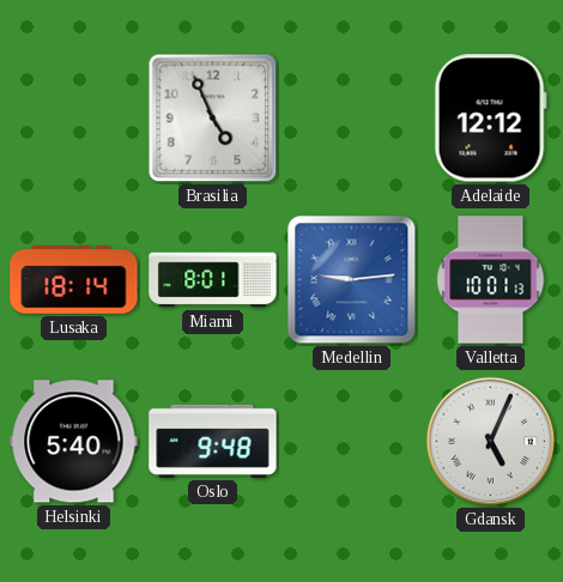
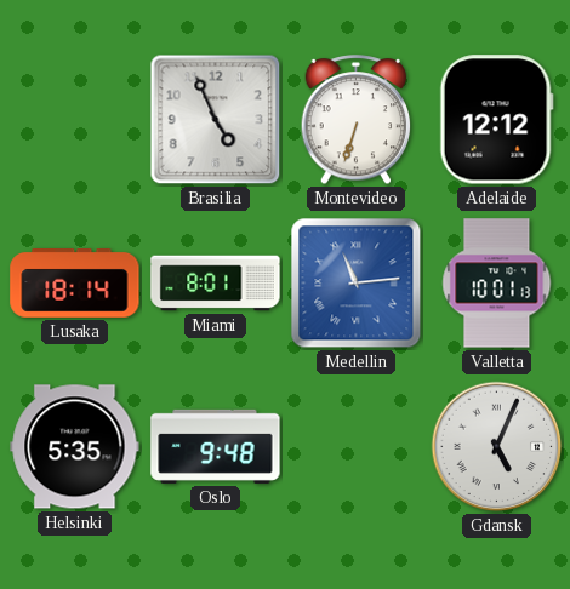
Montevideo: none -> 6:33
Medellin: 9:14 -> 11:14
Helsinki: 5:40 -> 5:35
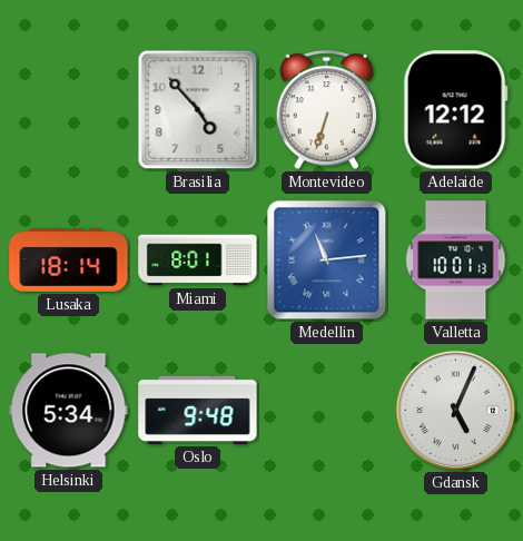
Brasilia: 4:56 -> 4:53
Helsinki: 5:35 -> 5:34
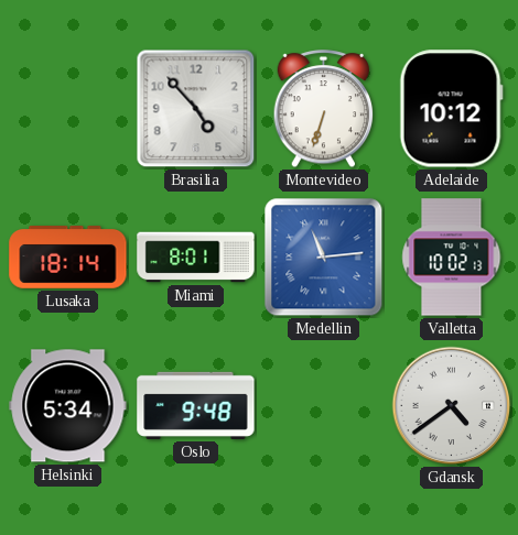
Adelaide: 12:12 -> 10:12
Valletta: 10:01 -> 10:02
Gdansk: 5:04 -> 4:39
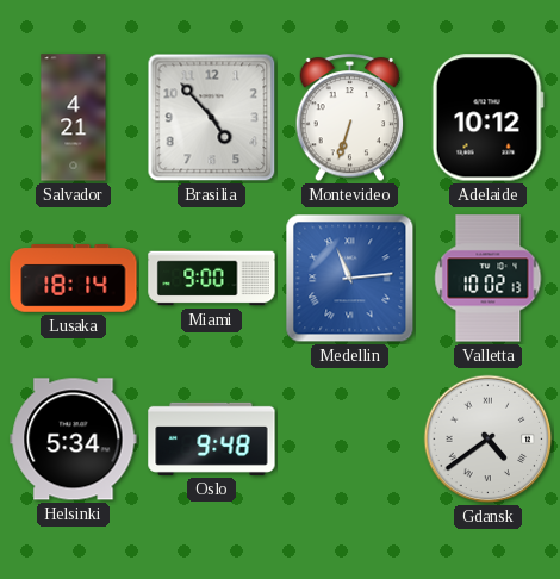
Salvador: none -> 4:21
Miami: 8:01 -> 9:00
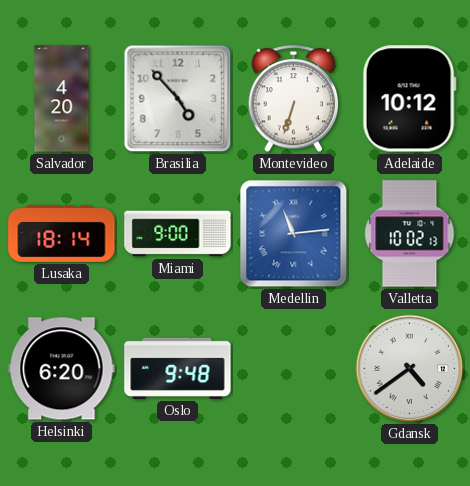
Salvador: 4:21 -> 4:20
Helsinki: 5:34 -> 6:20
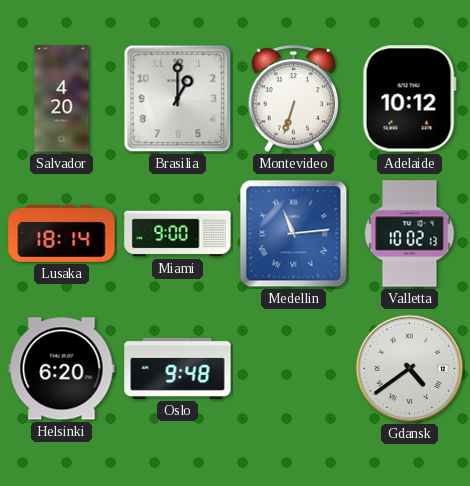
Brasilia: 4:53 -> 1:00
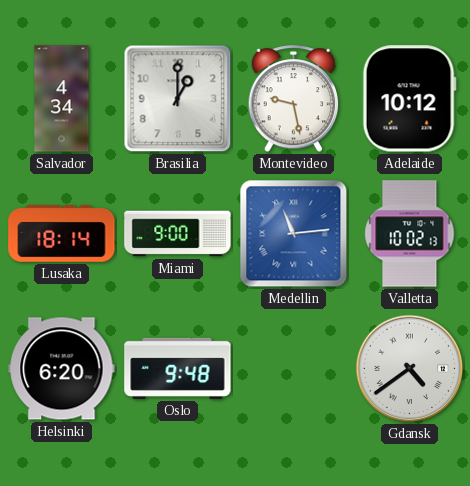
Salvador: 4:20 -> 4:34
Montevideo: 6:33 -> 9:28
